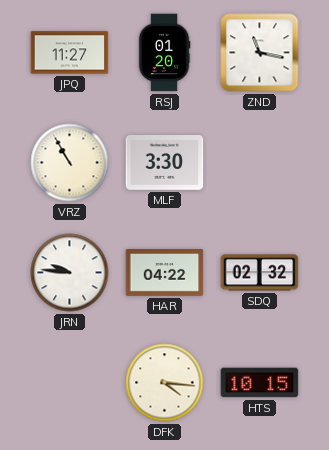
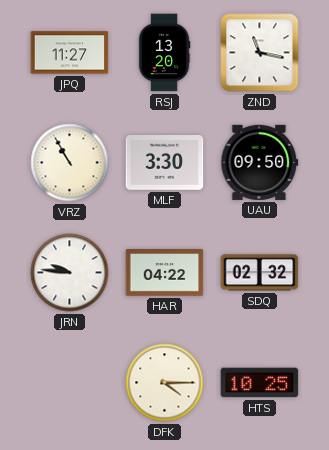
RSJ: 01:20 -> 13:20
UAU: none -> 09:50
DFK: 4:16 -> 4:15
HTS: 10:15 -> 10:25
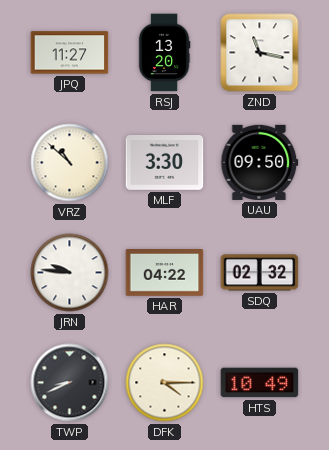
VRZ: 10:55 -> 10:52
TWP: none -> 8:41
HTS: 10:25 -> 10:49
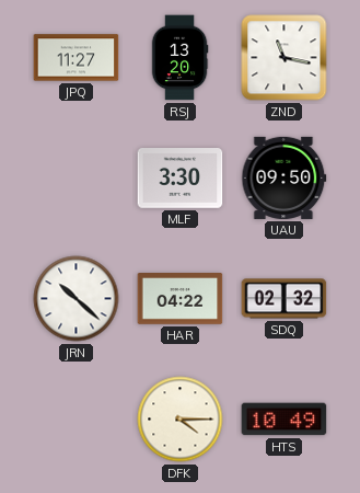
VRZ: 10:52 -> none
JRN: 9:46 -> 10:22
TWP: 8:41 -> none
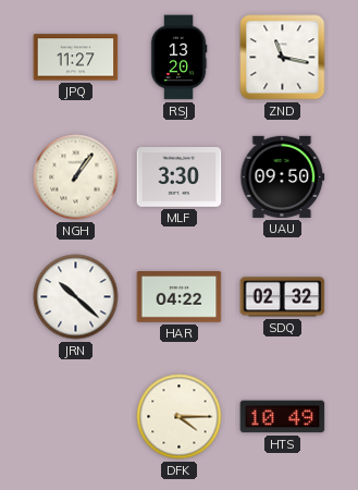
NGH: none -> 1:06
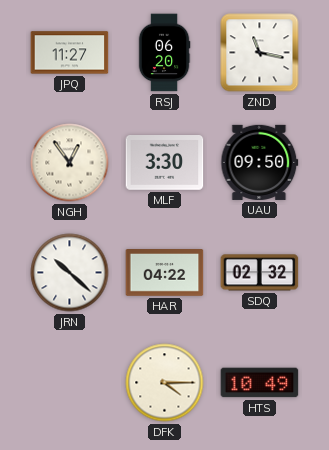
RSJ: 13:20 -> 06:20
NGH: 1:06 -> 12:54
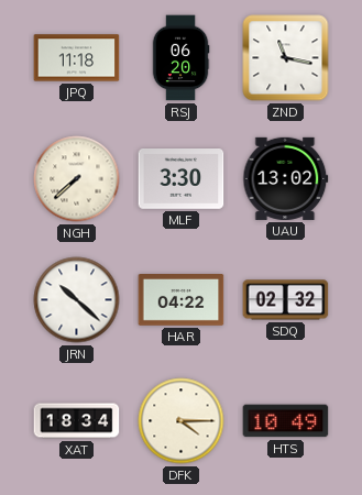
JPQ: 11:27 -> 11:18
NGH: 12:54 -> 7:38
UAU: 09:50 -> 13:02
XAT: none -> 18:34
